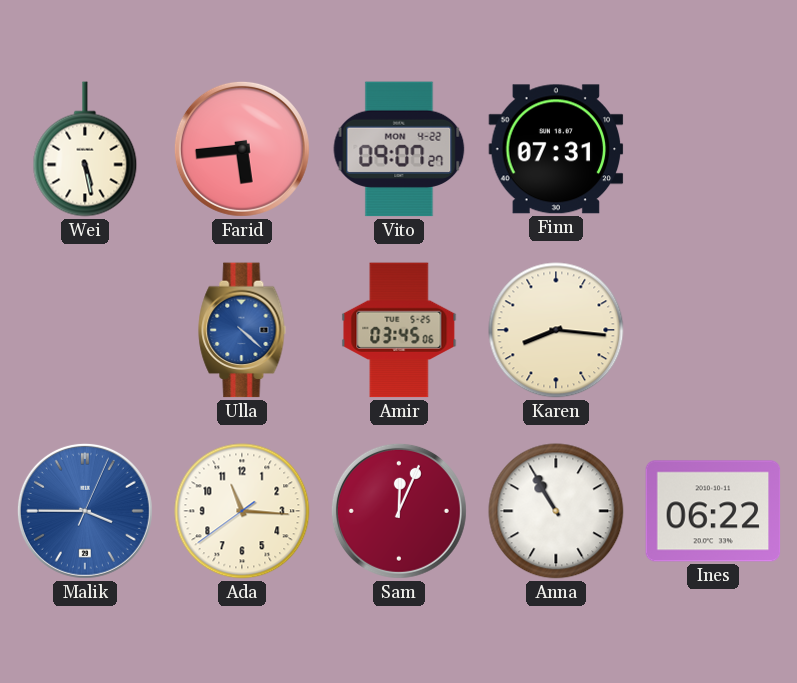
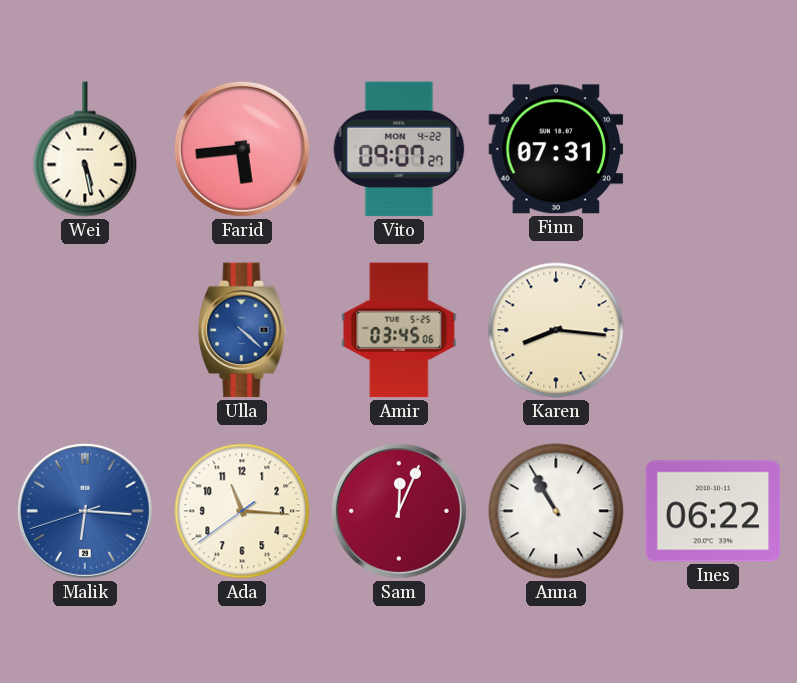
Malik: 3:45 -> 6:15
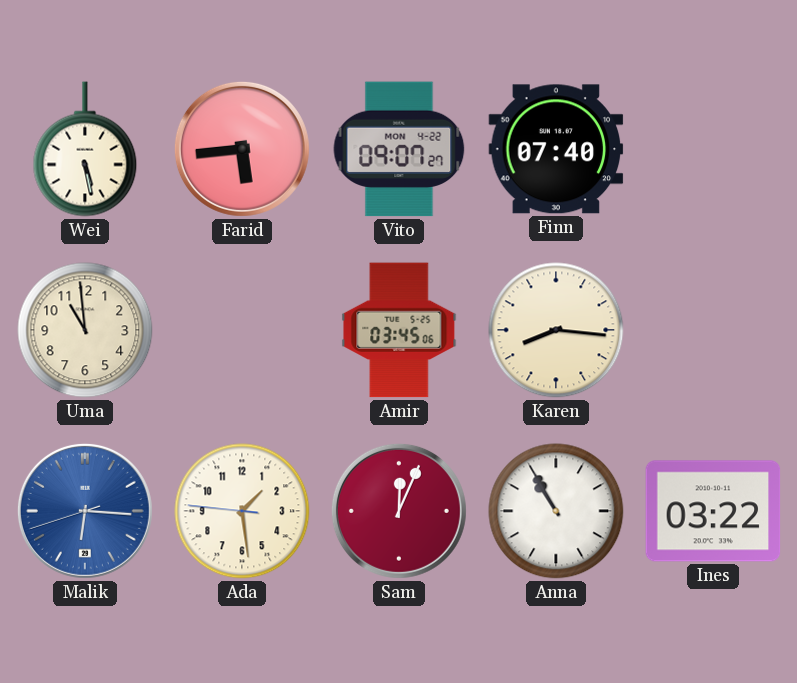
Finn: 07:31 -> 07:40
Uma: none -> 10:59
Ulla: 4:22 -> none
Ada: 11:15 -> 1:28
Ines: 06:22 -> 03:22
